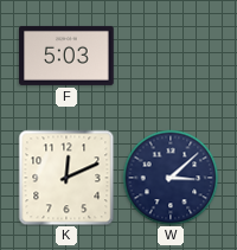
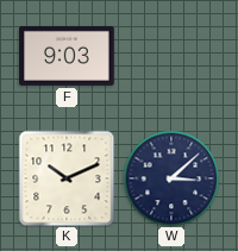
F: 5:03 -> 9:03
K: 12:11 -> 10:11
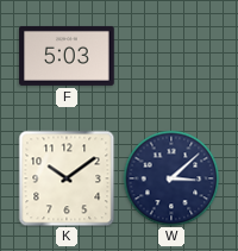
F: 9:03 -> 5:03
K: 10:11 -> 10:09
